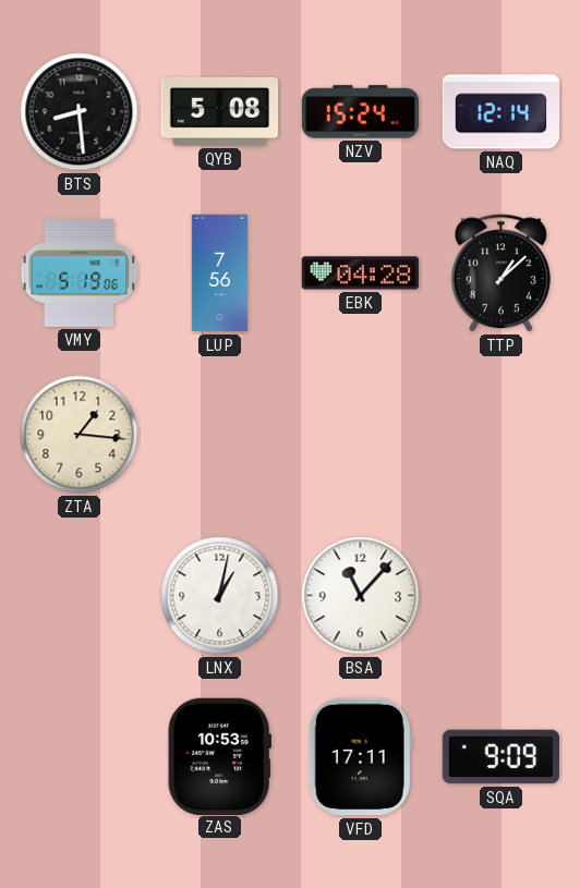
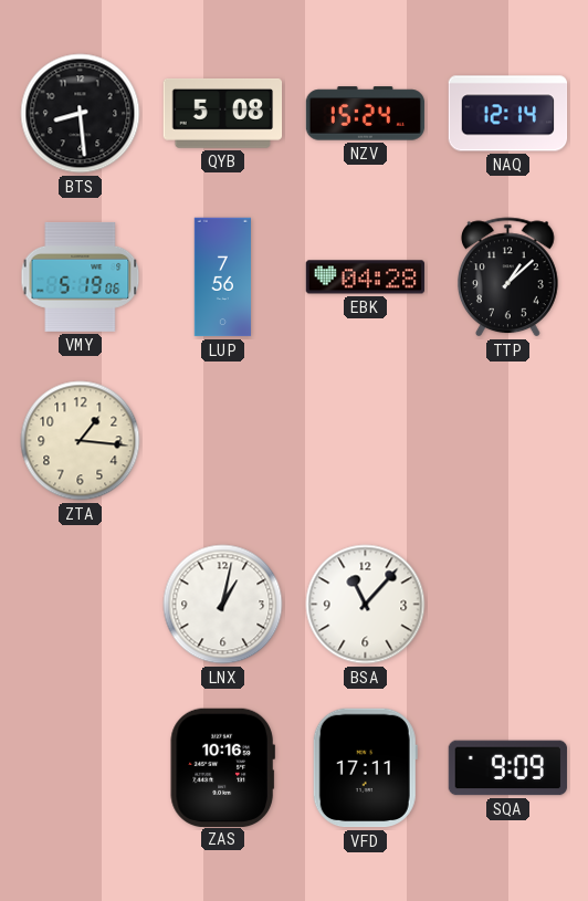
ZAS: 10:53 -> 10:16
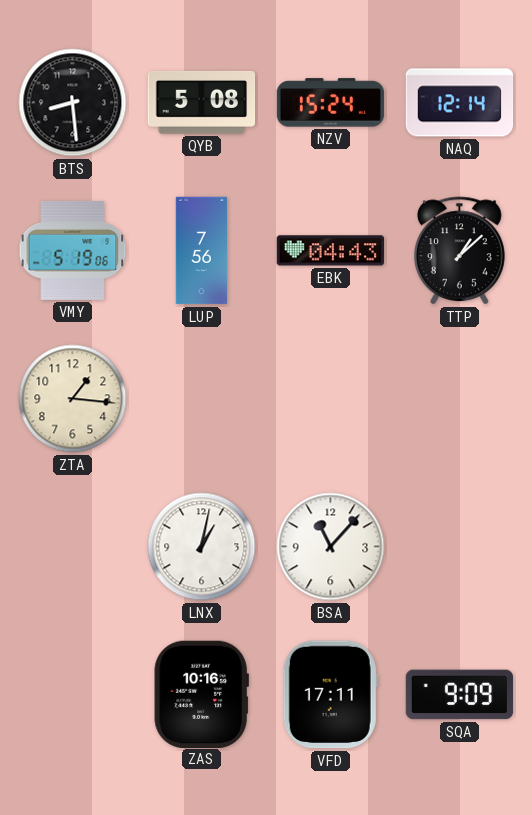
EBK: 04:28 -> 04:43
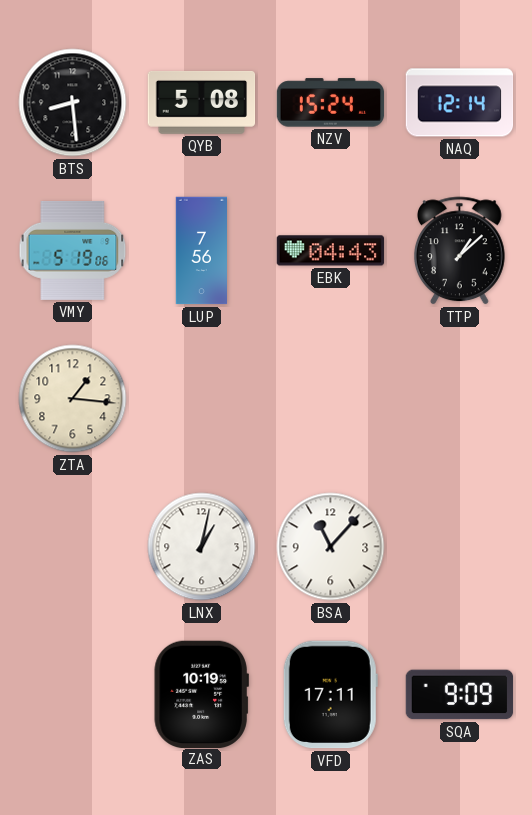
ZAS: 10:16 -> 10:19
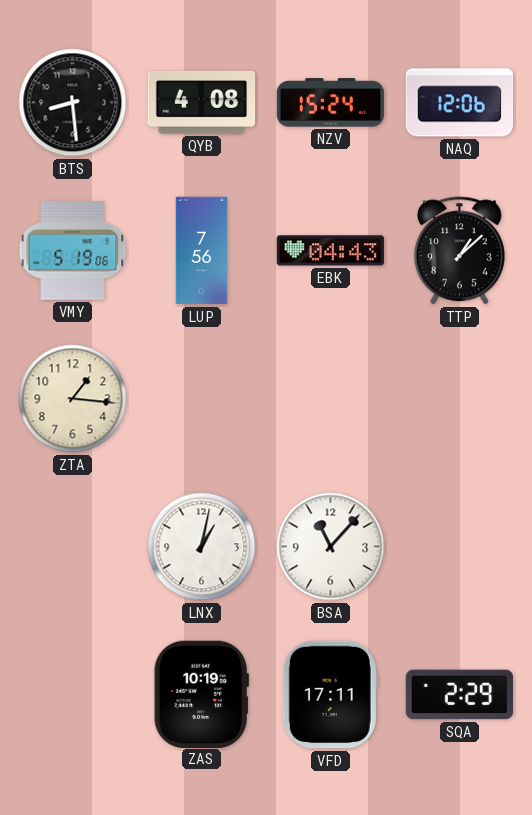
QYB: 5:08 -> 4:08
NAQ: 12:14 -> 12:06
SQA: 9:09 -> 2:29
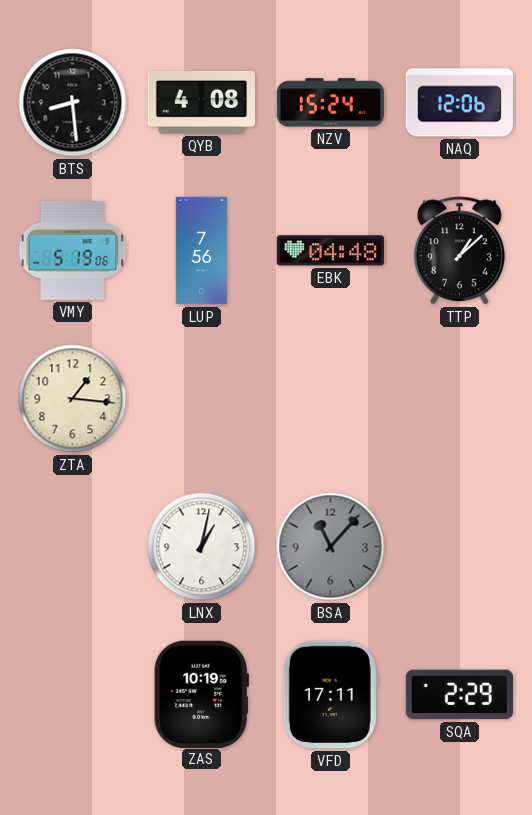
EBK: 04:43 -> 04:48
BSA dial: white -> grey
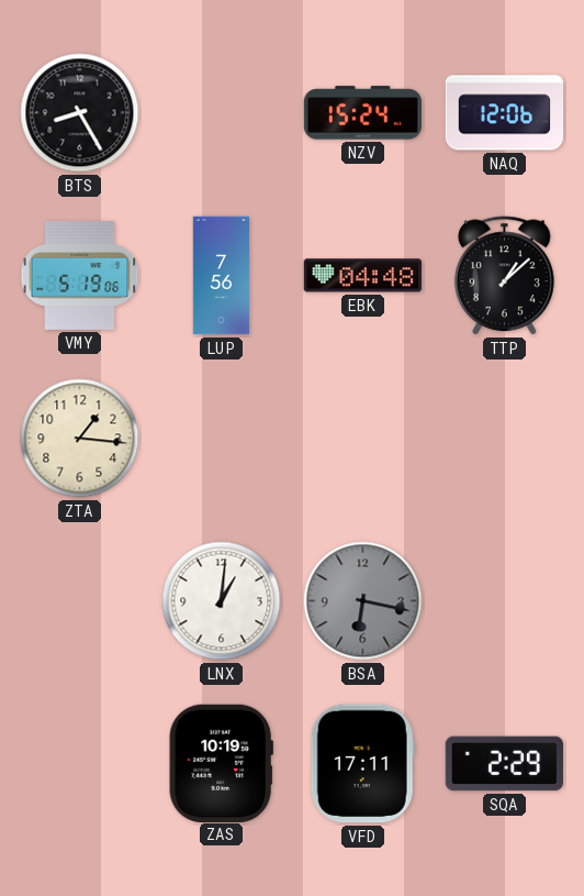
BTS: 8:29 -> 8:25
QYB: 4:08 -> none
LNX: 1:02 -> 1:01
BSA: 11:07 -> 6:17
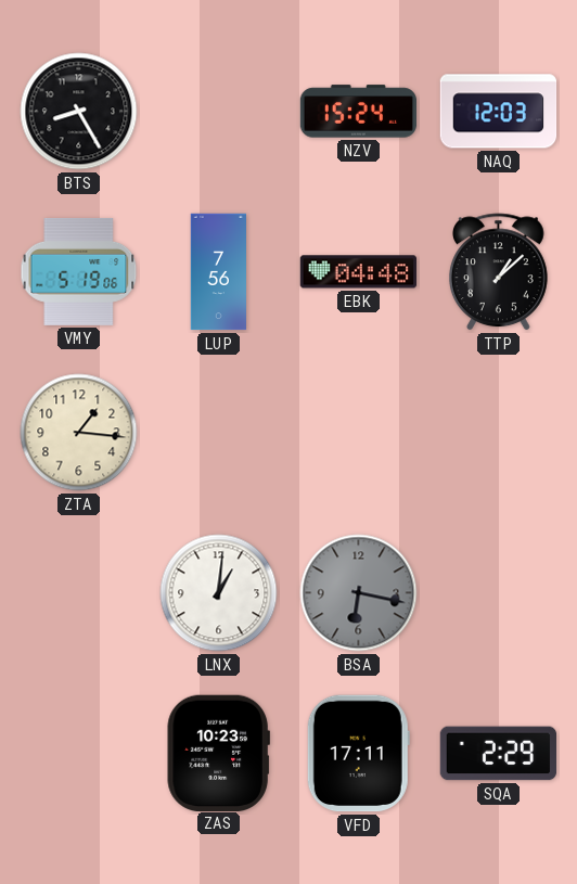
NAQ: 12:06 -> 12:03
ZAS: 10:19 -> 10:23
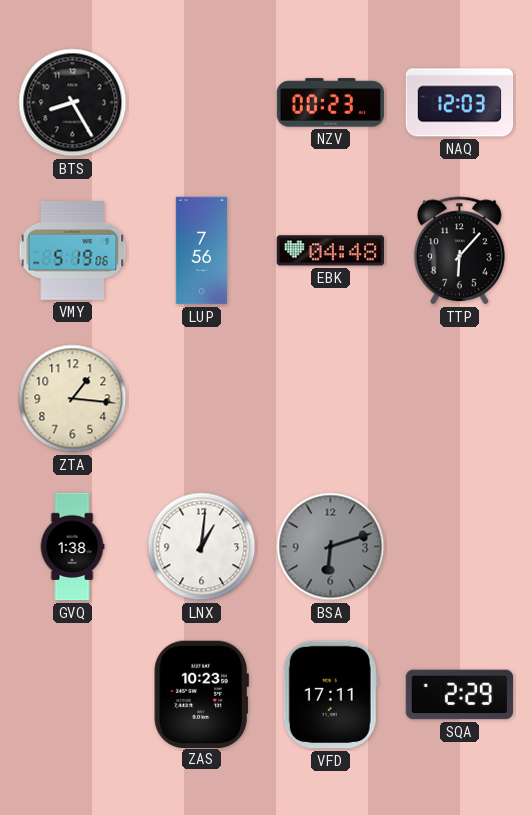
NZV: 15:24 -> 00:23
TTP: 1:08 -> 6:07
GVQ: none -> 1:38
BSA: 6:17 -> 6:12
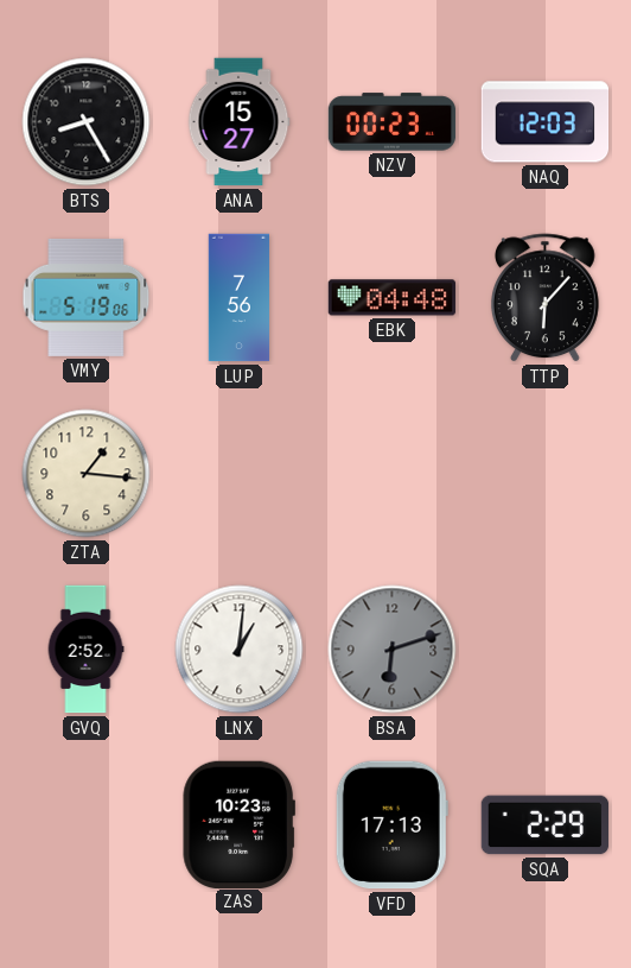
ANA: none -> 15:27
GVQ: 1:38 -> 2:52
VFD: 17:11 -> 17:13
